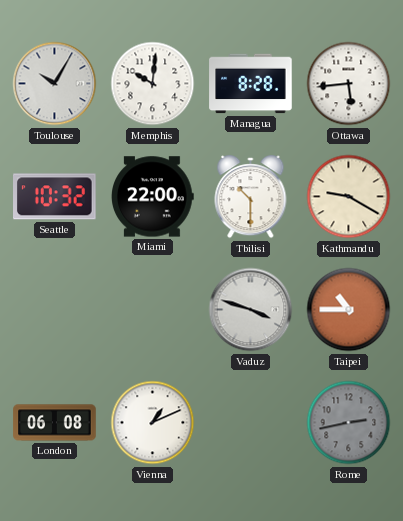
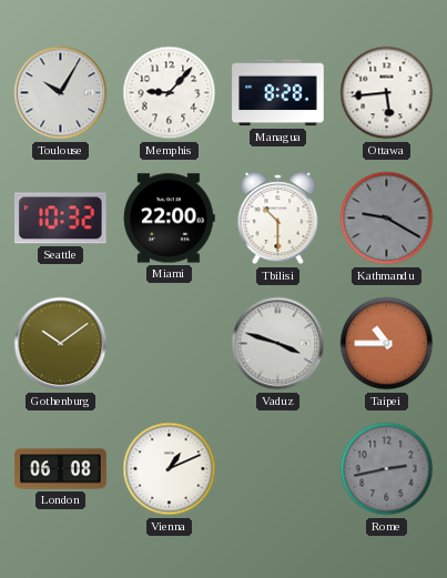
Memphis: 10:01 -> 9:07
Kathmandu dial: cream -> grey
Gothenburg: none -> 10:09
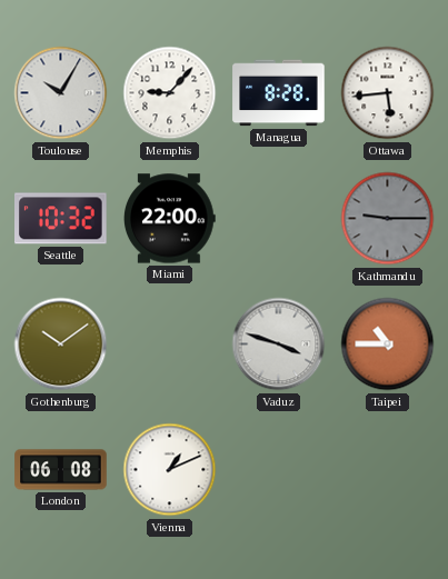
Tbilisi: 10:30 -> none
Kathmandu: 9:20 -> 9:15
Rome: 2:43 -> none
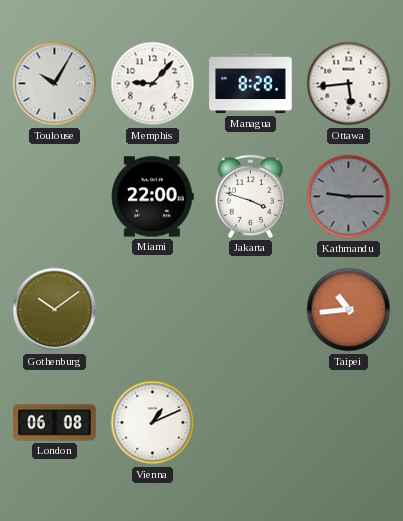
Seattle: 10:32 -> none
Jakarta: none -> 3:48
Vaduz: 3:48 -> none
Taipei: 10:45 -> 10:44
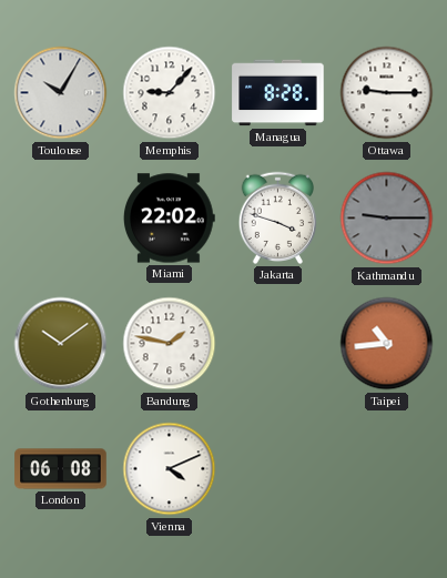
Ottawa: 5:44 -> 9:15
Miami: 22:00 -> 22:02
Bandung: none -> 1:47
Vienna: 1:11 -> 4:11
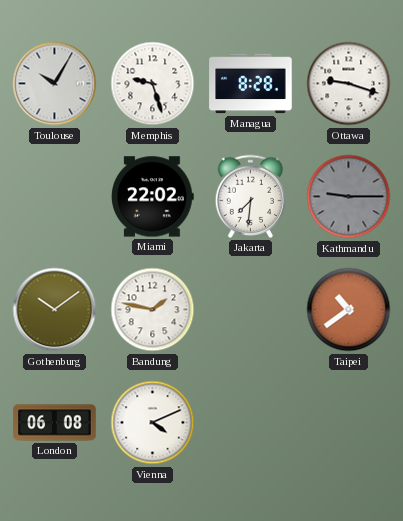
Memphis: 9:07 -> 9:27
Ottawa: 9:15 -> 9:18
Jakarta: 3:48 -> 7:31
Taipei: 10:44 -> 10:39
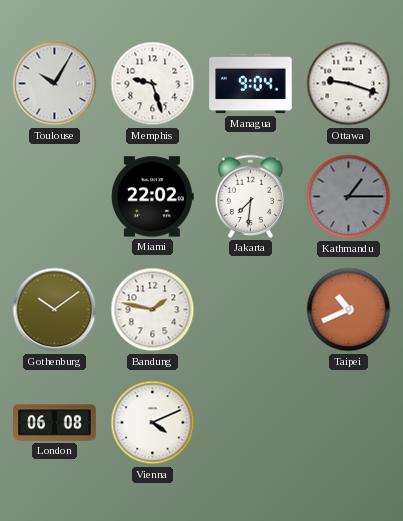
Managua: 8:28 -> 9:04
Kathmandu: 9:15 -> 1:15
Taipei: 10:39 -> 10:41
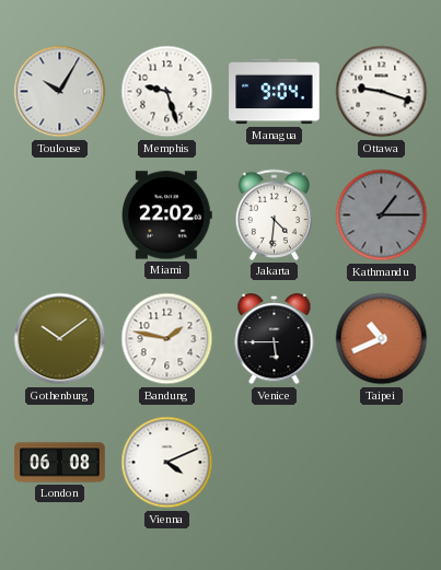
Jakarta: 7:31 -> 4:31
Venice: none -> 5:45
